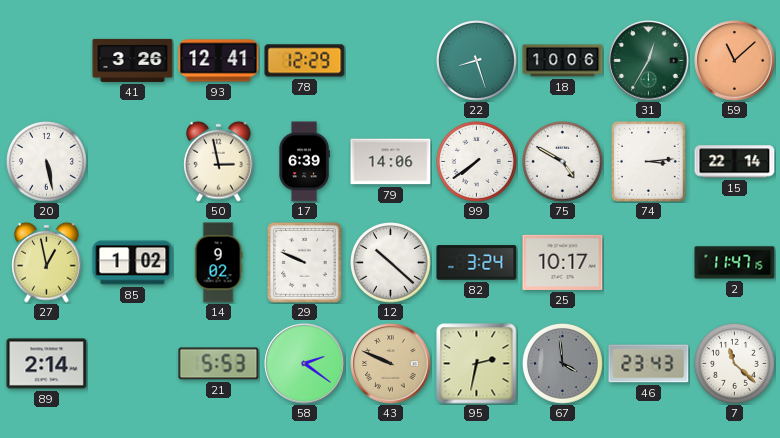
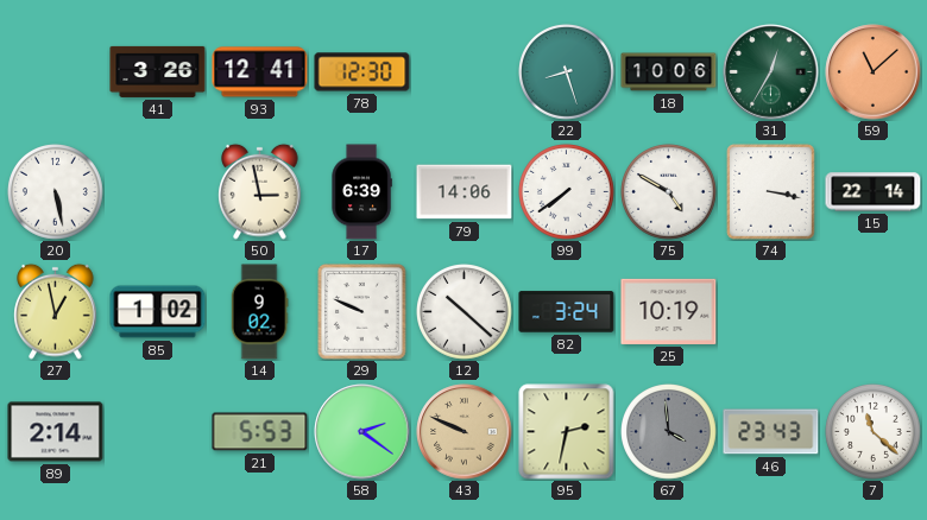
78: 12:29 -> 12:30
74: 3:14 -> 3:17
25: 10:17 -> 10:19
2: 11:47 -> none
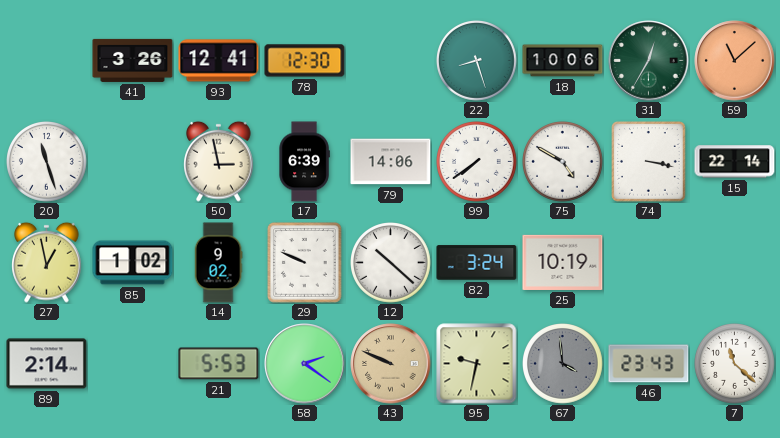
20: 5:28 -> 11:27
95: 2:32 -> 9:32
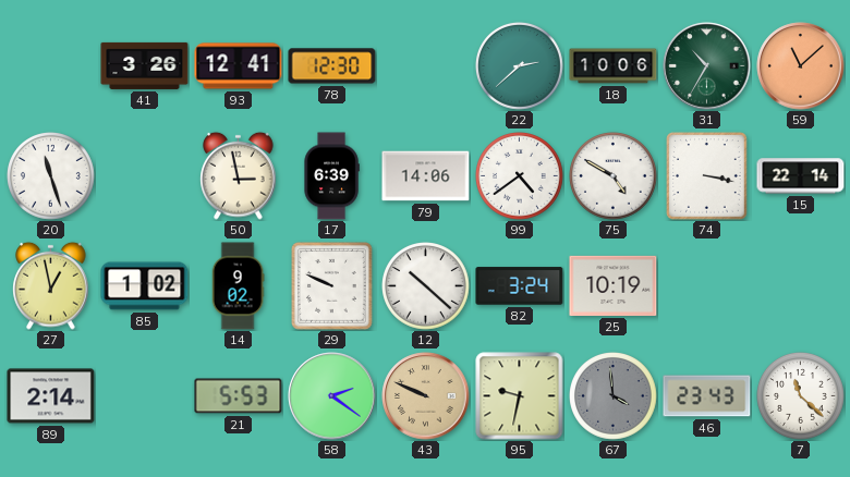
22: 8:27 -> 2:38
31: 12:35 -> 10:35
99: 7:39 -> 4:39
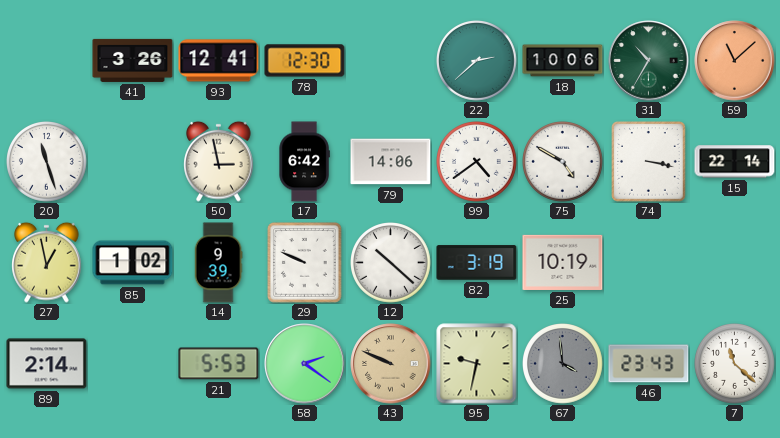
17: 6:39 -> 6:42
14: 9:02 -> 9:39
82: 3:24 -> 3:19
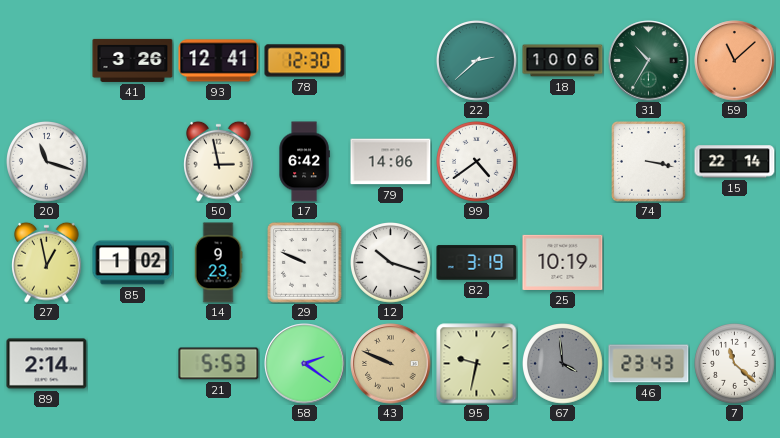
20: 11:27 -> 11:18
75: 4:50 -> none
14: 9:39 -> 9:23
12: 10:22 -> 10:18
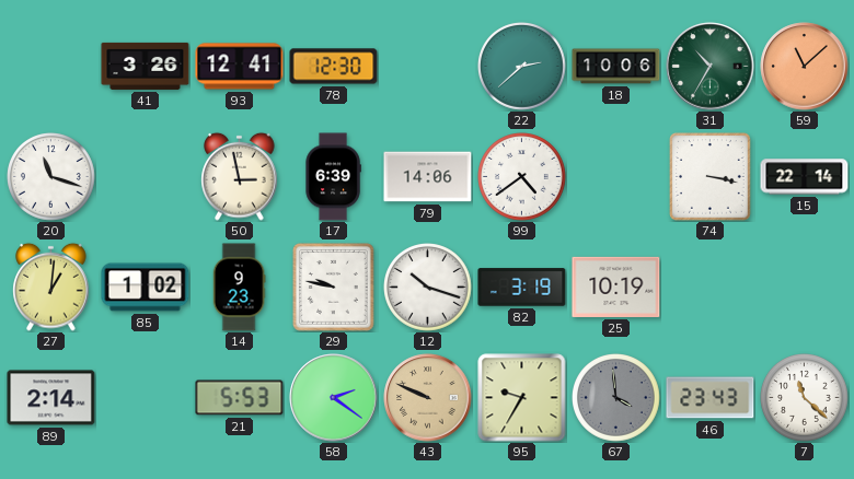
17: 6:42 -> 6:39
27: 12:58 -> 1:01
29: 9:49 -> 9:47
95: 9:32 -> 9:35
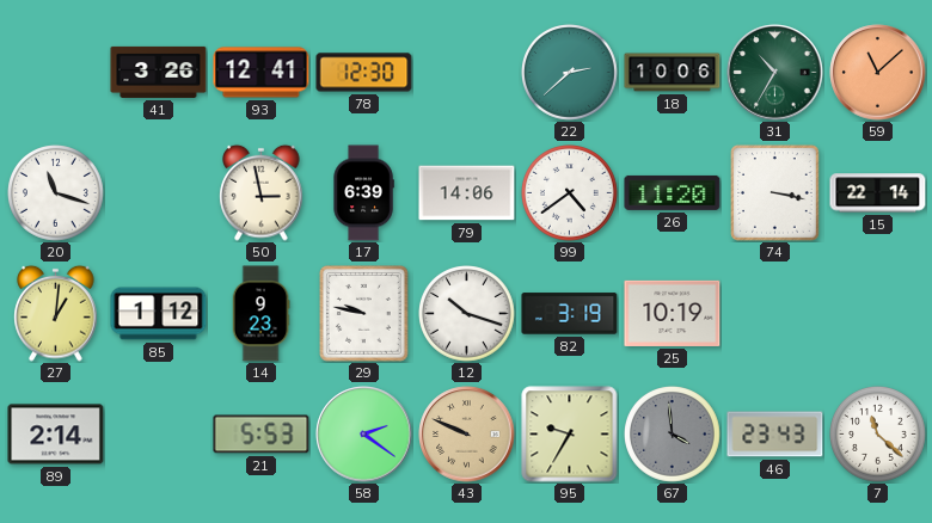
26: none -> 11:20
85: 1:02 -> 1:12
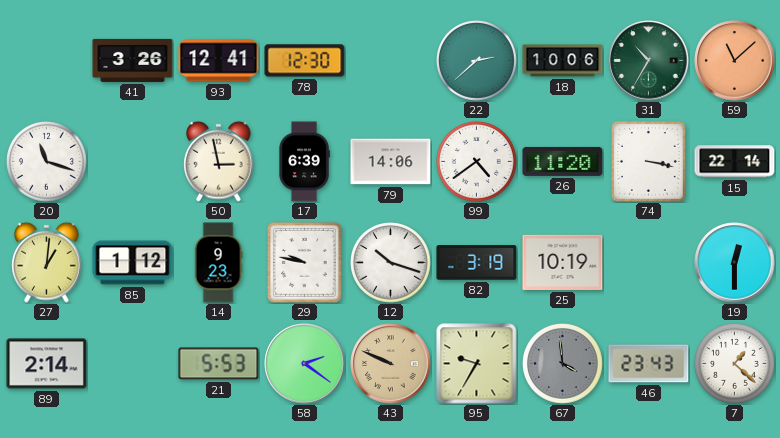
19: none -> 12:30
7: 11:22 -> 1:22
